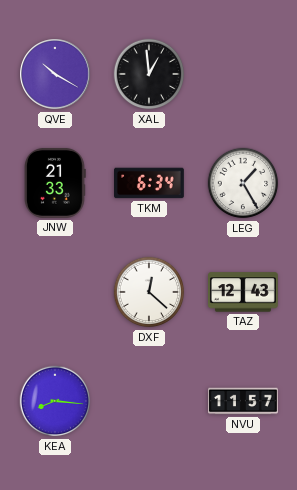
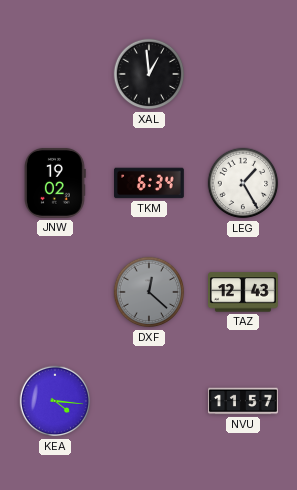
QVE: 10:20 -> none
JNW: 21:33 -> 19:02
DXF dial: white -> grey
KEA: 8:16 -> 4:16
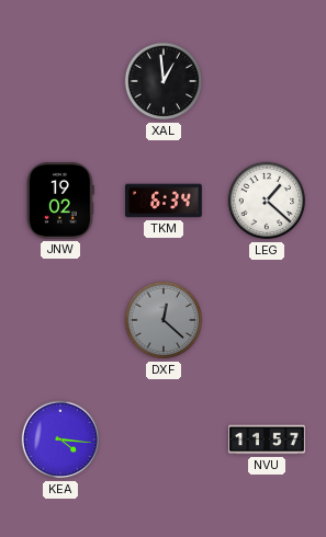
LEG: 1:25 -> 1:22
TAZ: 12:43 -> none
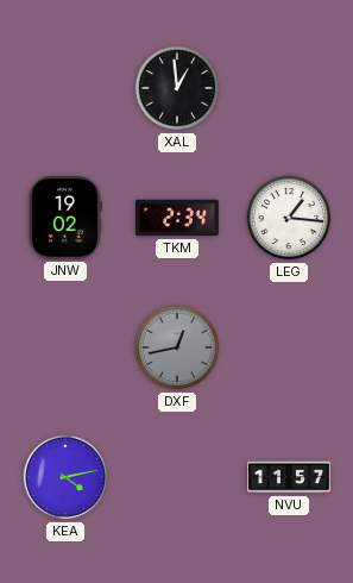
TKM: 6:34 -> 2:34
LEG: 1:22 -> 1:16
DXF: 12:22 -> 12:43
KEA: 4:16 -> 4:13
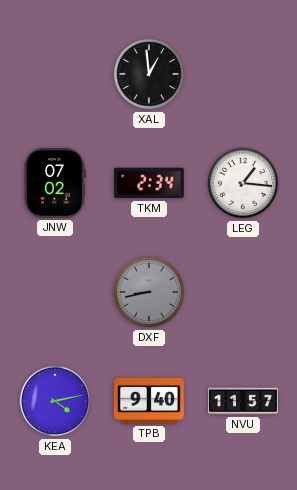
JNW: 19:02 -> 07:02
DXF: 12:43 -> 8:43
TPB: none -> 9:40
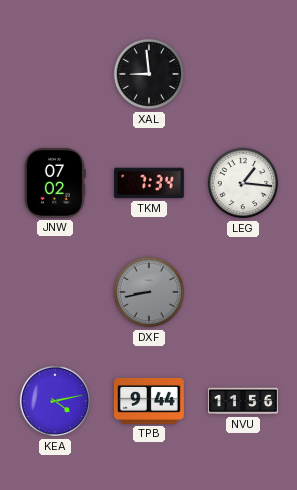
XAL: 12:59 -> 8:59
TKM: 2:34 -> 7:34
TPB: 9:40 -> 9:44
NVU: 11:57 -> 11:56
